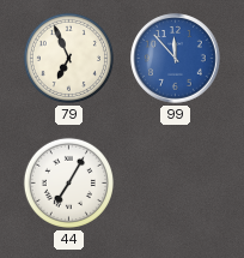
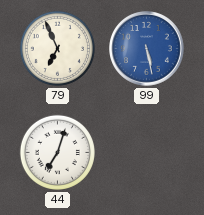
99: 11:53 -> 5:28
44: 7:05 -> 7:03
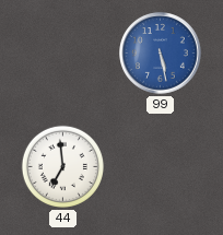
79: 6:56 -> none
44: 7:03 -> 6:59
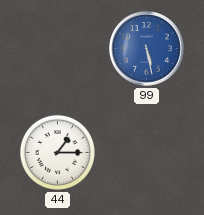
44: 6:59 -> 1:15
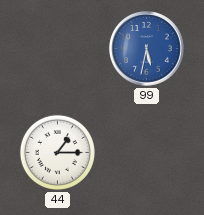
99: 5:28 -> 5:32
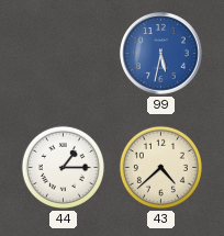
43: none -> 4:38
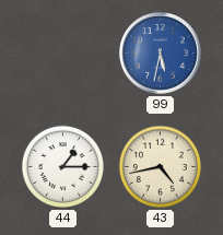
43: 4:38 -> 4:43
